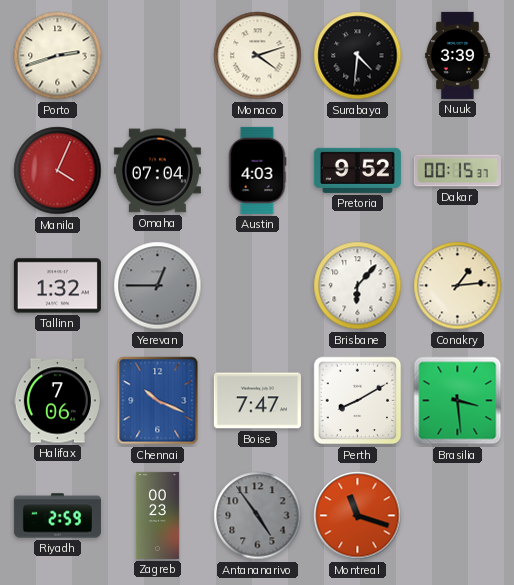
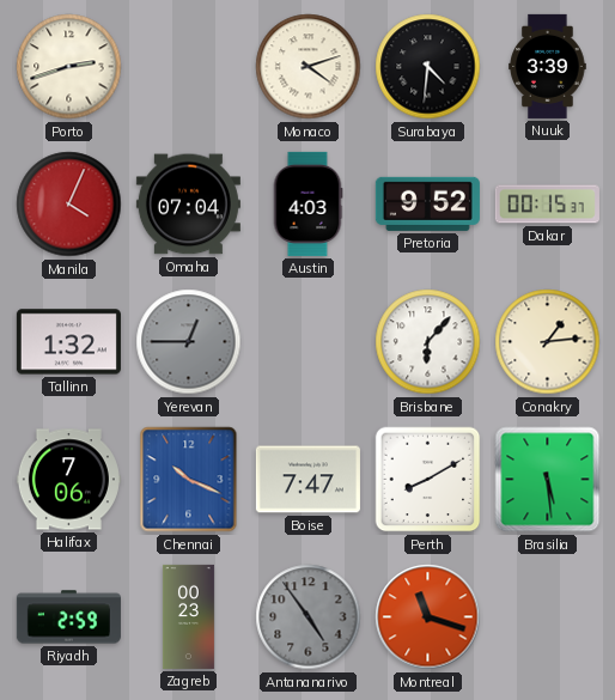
Brasilia: 3:29 -> 5:29
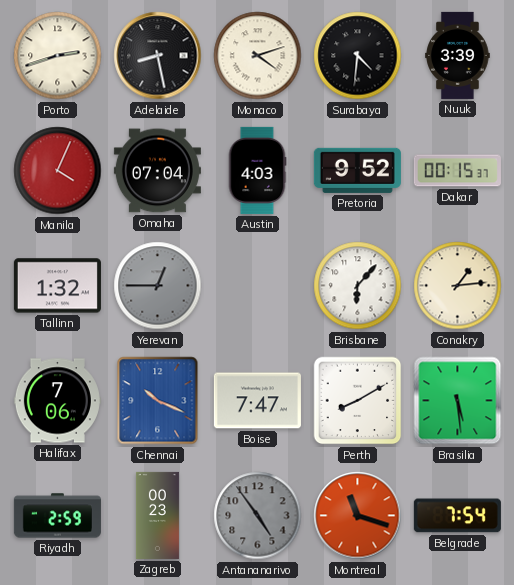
Adelaide: none -> 8:28
Belgrade: none -> 7:54
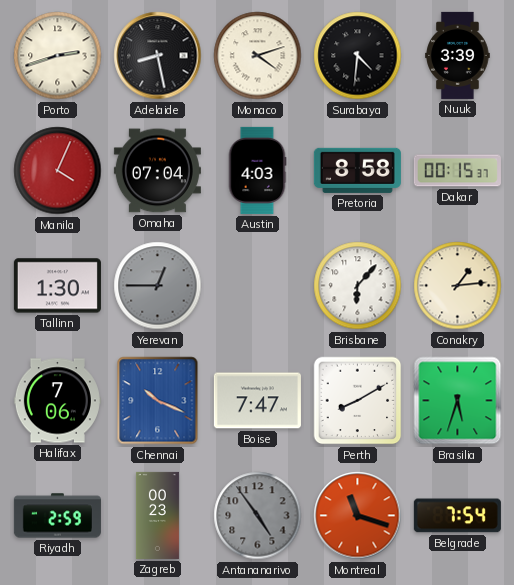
Pretoria: 9:52 -> 8:58
Tallinn: 1:32 -> 1:30
Brasilia: 5:29 -> 5:33
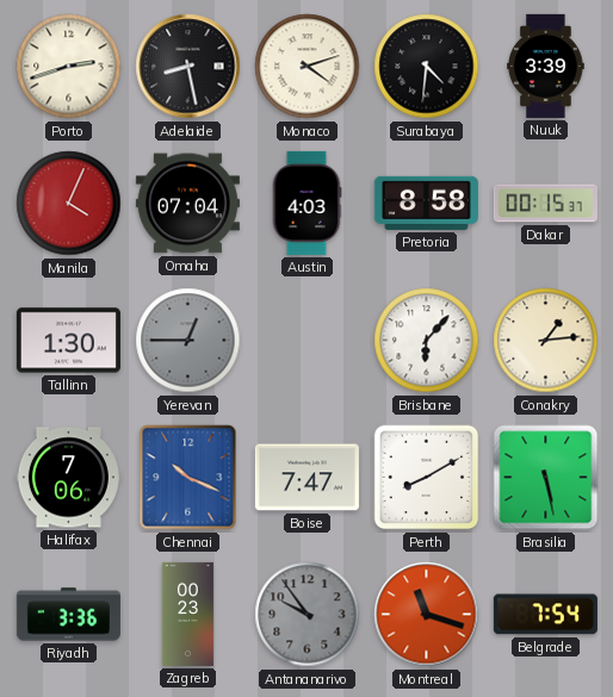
Brasilia: 5:33 -> 5:28
Riyadh: 2:59 -> 3:36
Antananarivo: 4:54 -> 9:54
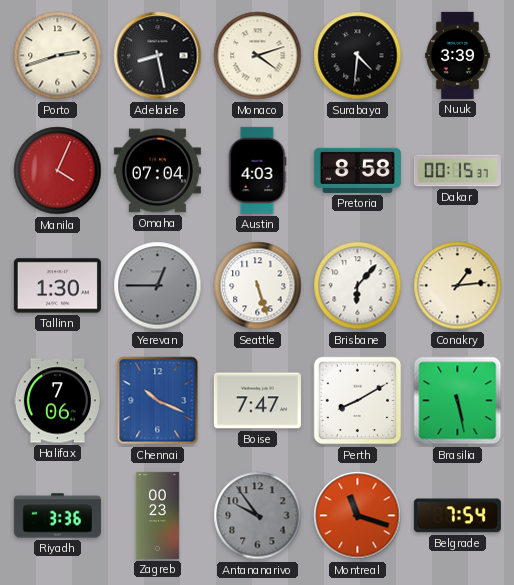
Seattle: none -> 5:27
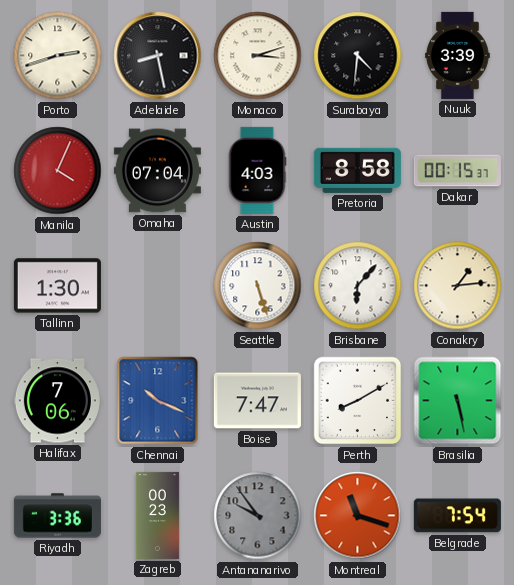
Monaco: 4:12 -> 3:12
Yerevan: 12:45 -> none
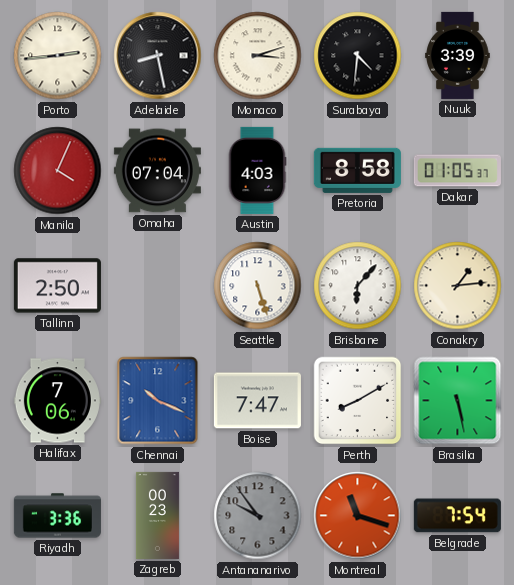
Porto: 2:42 -> 2:44
Dakar: 00:15 -> 01:05
Tallinn: 1:30 -> 2:50
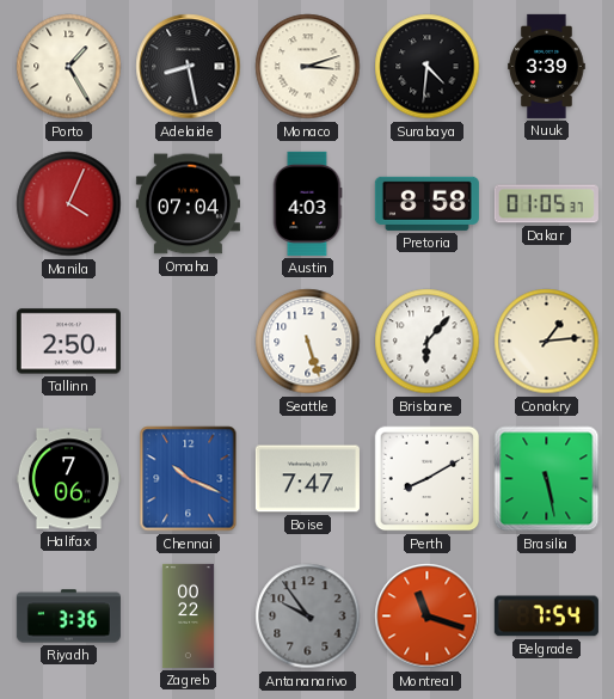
Porto: 2:44 -> 1:25
Zagreb: 00:23 -> 00:22
